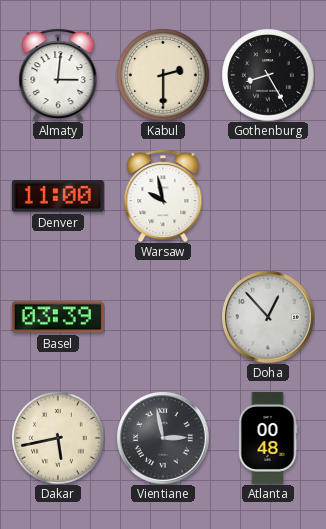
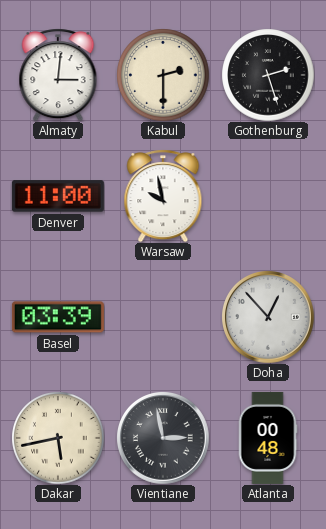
Gothenburg: 8:25 -> 2:27
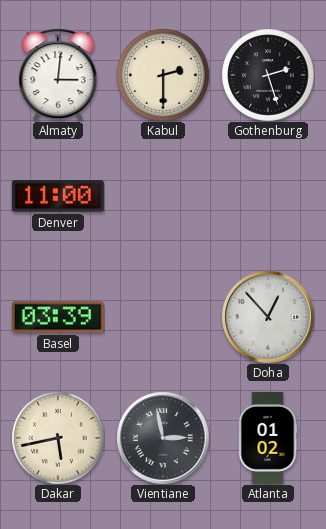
Warsaw: 9:58 -> none
Atlanta: 00:48 -> 01:02
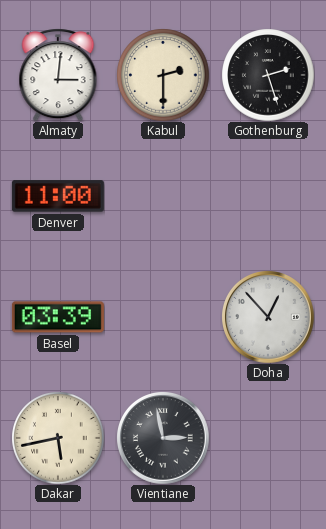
Atlanta: 01:02 -> none
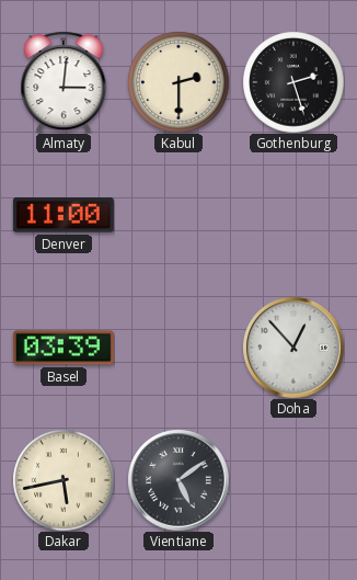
Vientiane: 2:58 -> 5:09
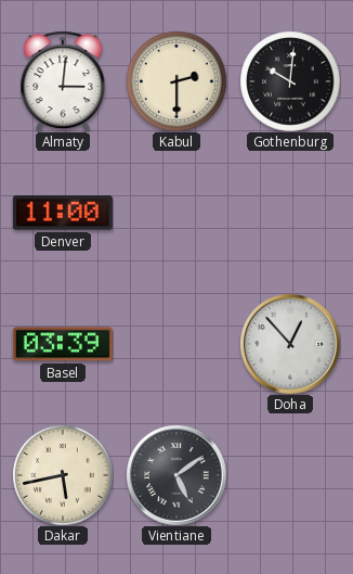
Gothenburg: 2:27 -> 10:01
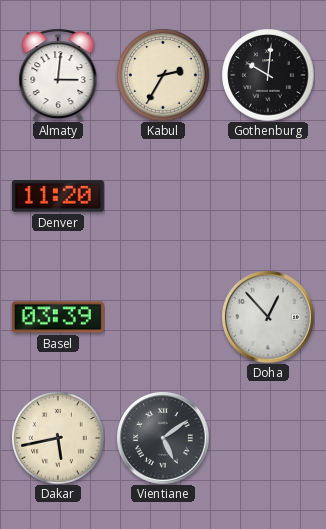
Kabul: 2:30 -> 2:35
Denver: 11:00 -> 11:20
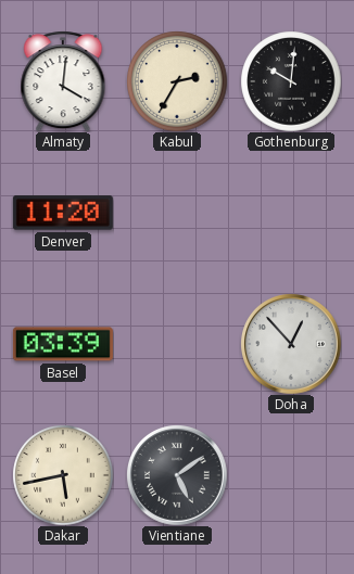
Almaty: 3:01 -> 4:01
